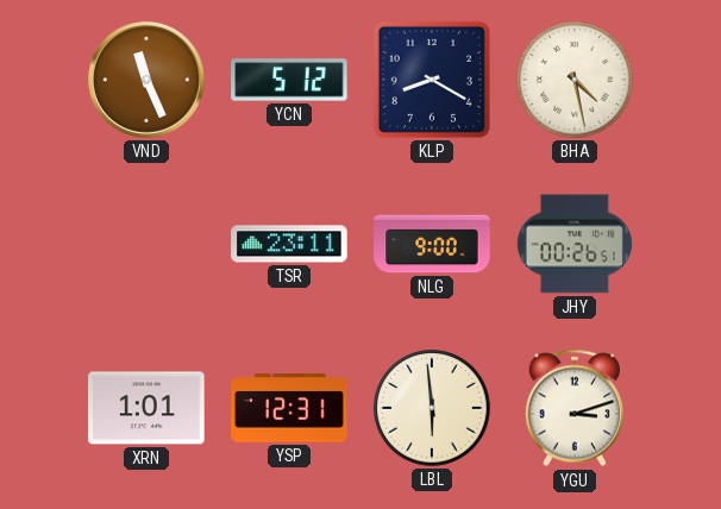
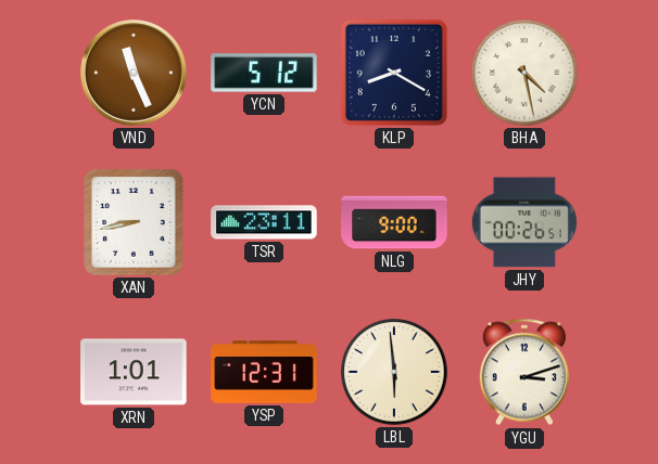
XAN: none -> 8:43
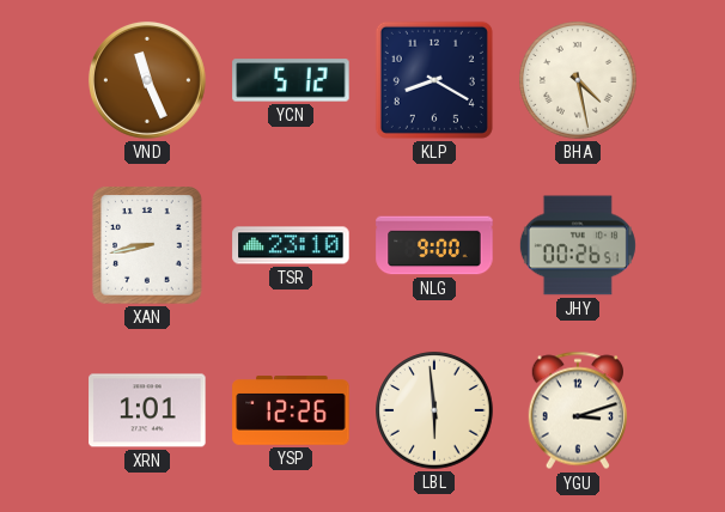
TSR: 23:11 -> 23:10
YSP: 12:31 -> 12:26
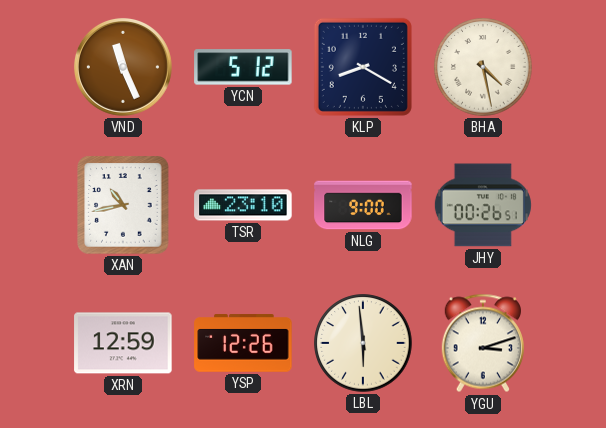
XAN: 8:43 -> 10:43
XRN: 1:01 -> 12:59
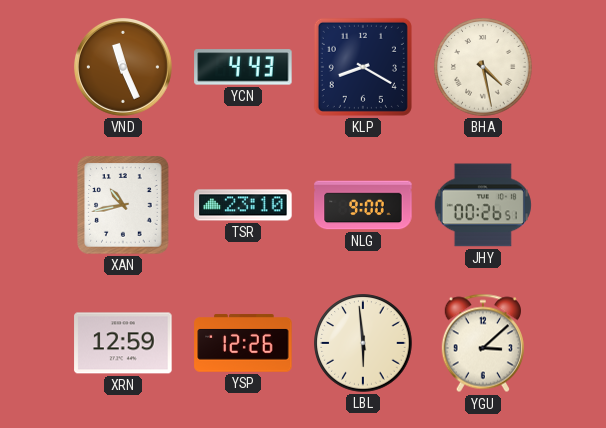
YCN: 5:12 -> 4:43
YGU: 3:12 -> 3:08
